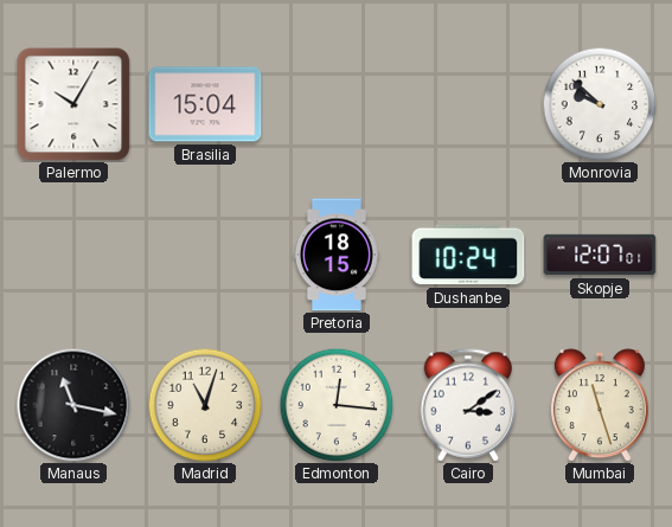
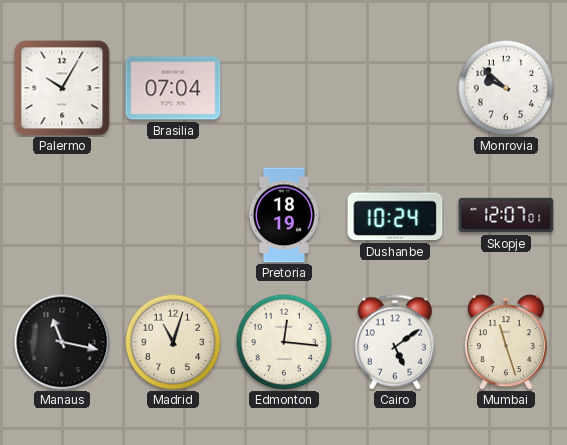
Brasilia: 15:04 -> 07:04
Pretoria: 18:15 -> 18:19
Cairo: 3:09 -> 5:09
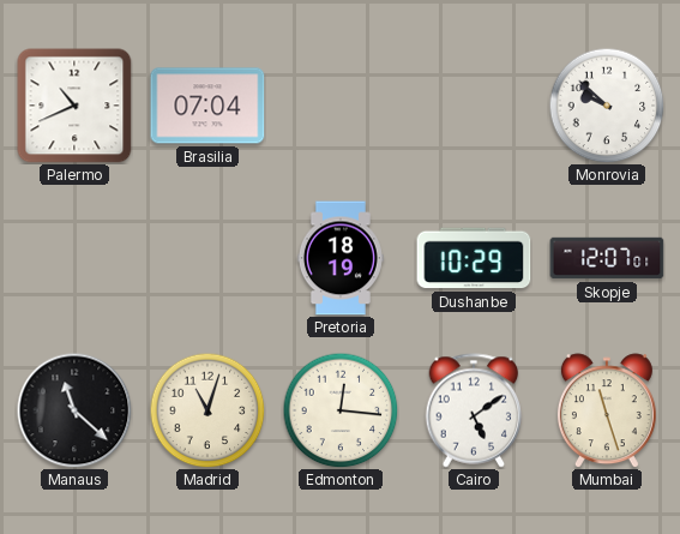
Palermo: 10:05 -> 10:41
Dushanbe: 10:24 -> 10:29
Manaus: 11:17 -> 11:22
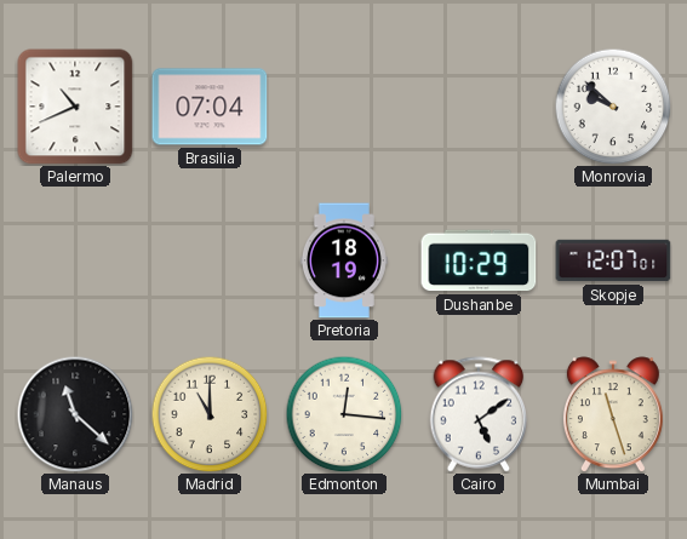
Madrid: 11:03 -> 11:00
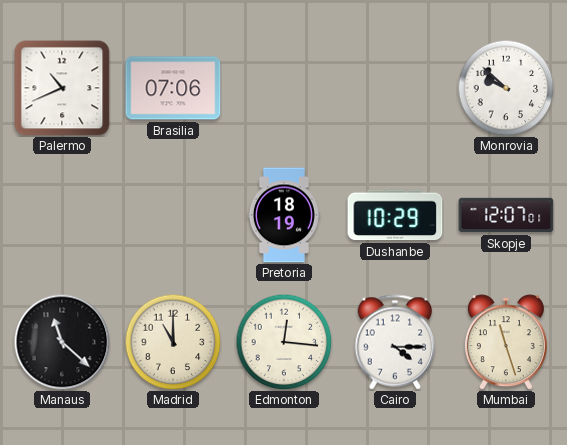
Brasilia: 07:04 -> 07:06
Cairo: 5:09 -> 4:15
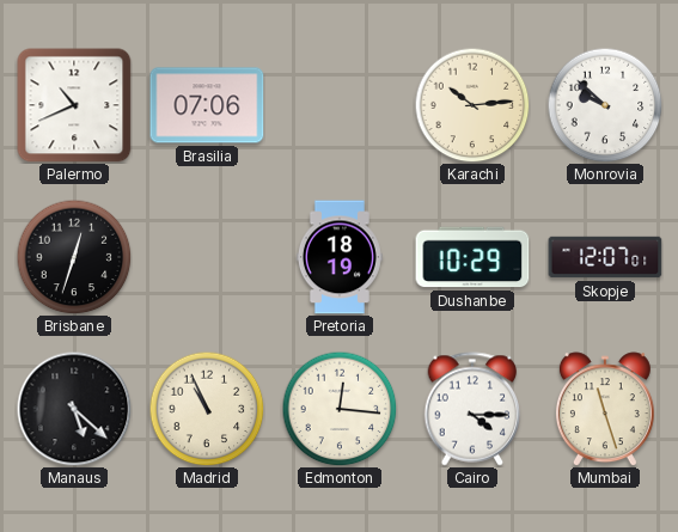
Karachi: none -> 10:14
Brisbane: none -> 12:33
Manaus: 11:22 -> 5:22
Madrid: 11:00 -> 10:56
